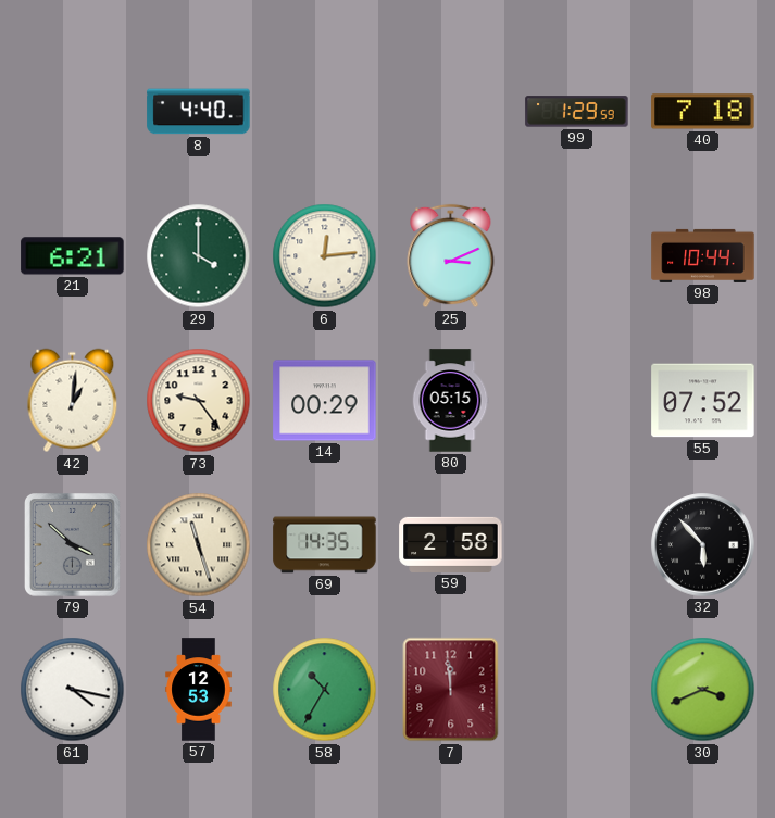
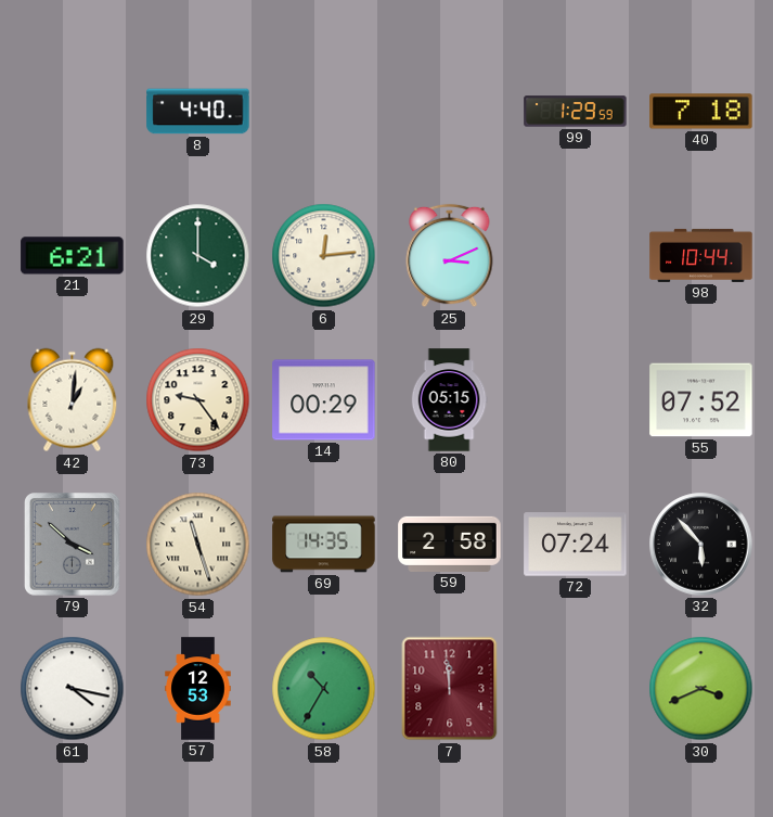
72: none -> 07:24
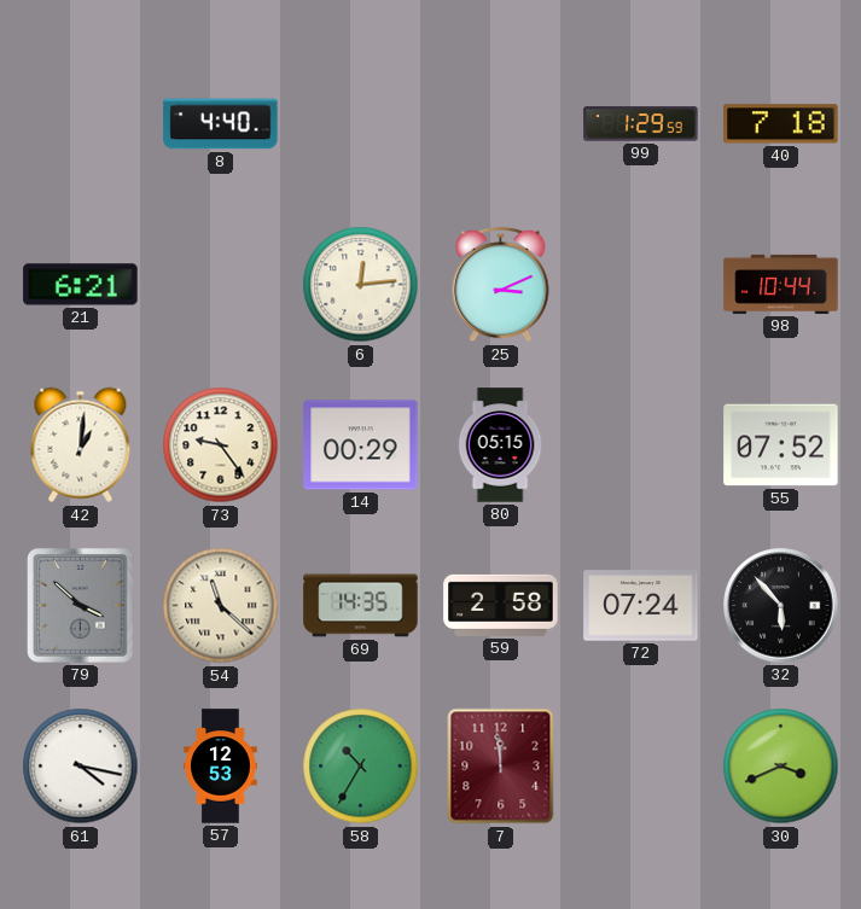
29: 4:00 -> none
54: 11:27 -> 11:22
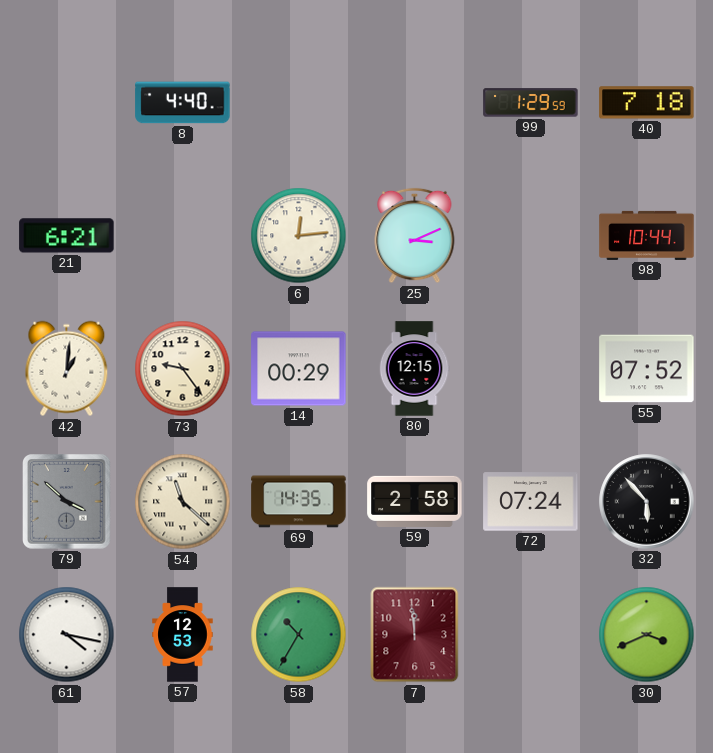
80: 05:15 -> 12:15
